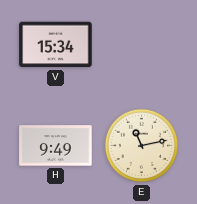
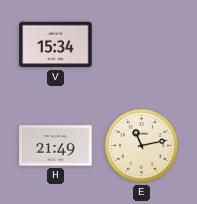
H: 9:49 -> 21:49
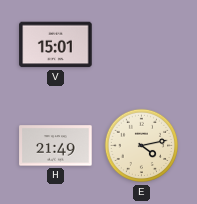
V: 15:34 -> 15:01
E: 11:13 -> 4:13
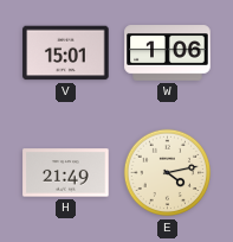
W: none -> 1:06
